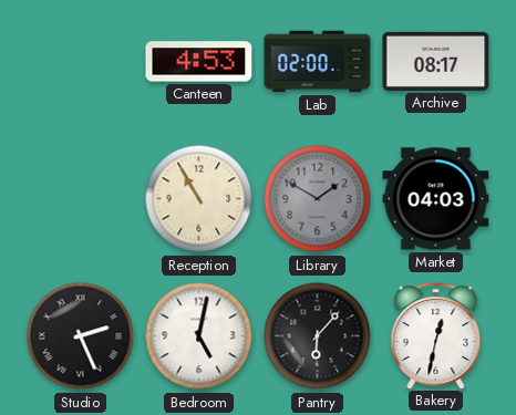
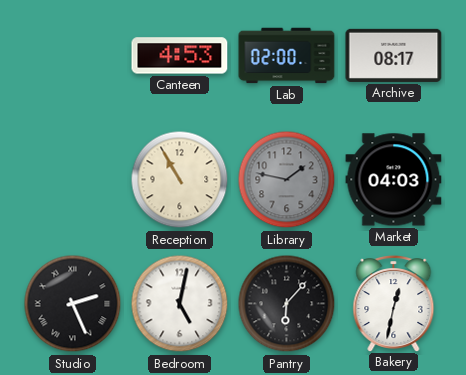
Library: 1:50 -> 1:47
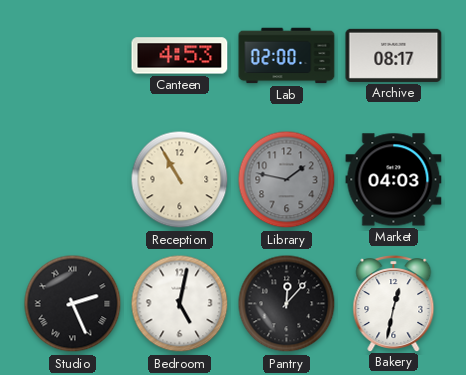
Pantry: 6:07 -> 12:07
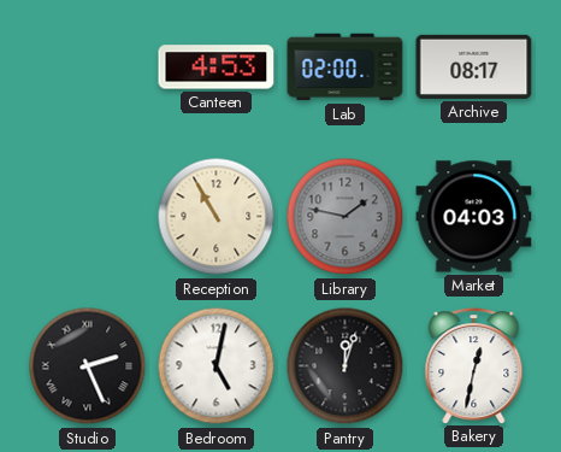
Pantry: 12:07 -> 12:03
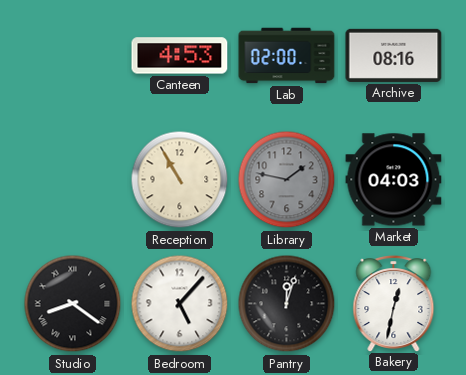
Archive: 08:17 -> 08:16
Studio: 2:26 -> 8:21
Bedroom: 5:02 -> 5:07
